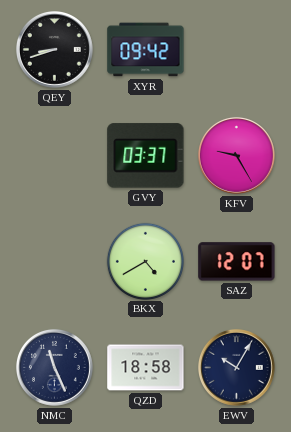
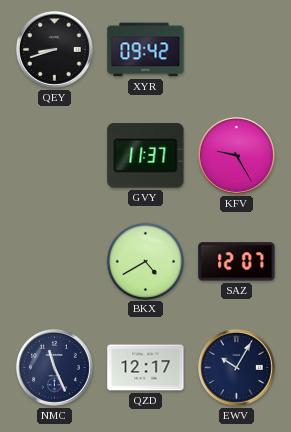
GVY: 03:37 -> 11:37
QZD: 18:58 -> 12:17
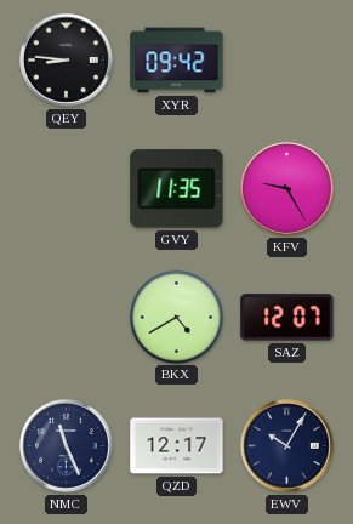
QEY: 8:42 -> 8:46
GVY: 11:37 -> 11:35
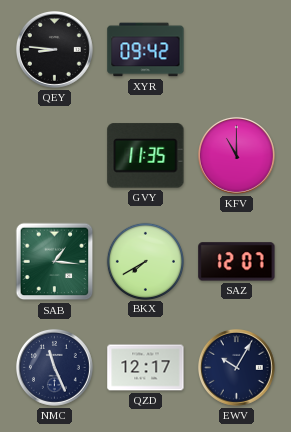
KFV: 9:25 -> 11:00
SAB: none -> 1:16
BKX: 4:40 -> 7:40
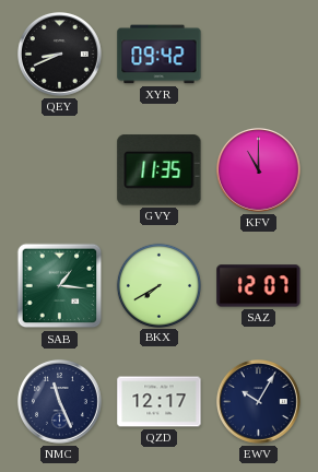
QEY: 8:46 -> 8:41
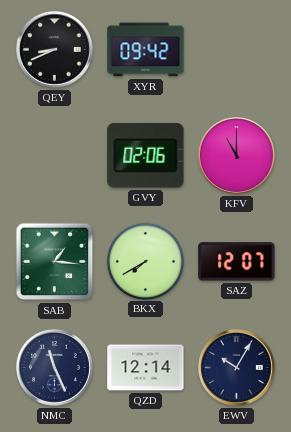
GVY: 11:35 -> 02:06
QZD: 12:17 -> 12:14
